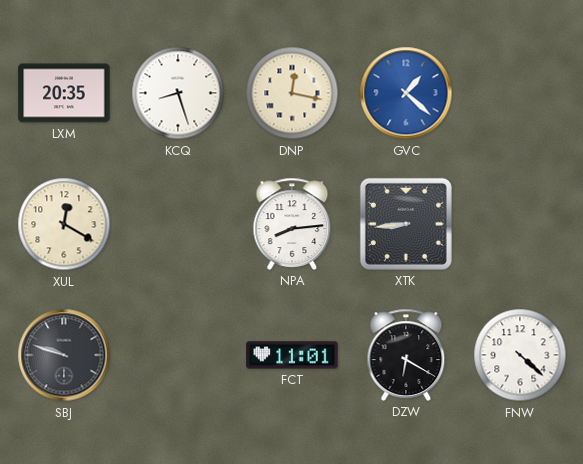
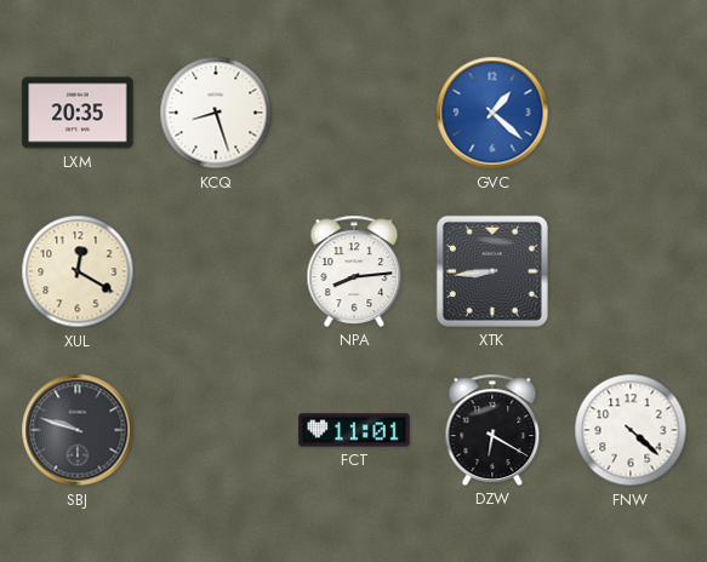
DNP: 12:17 -> none
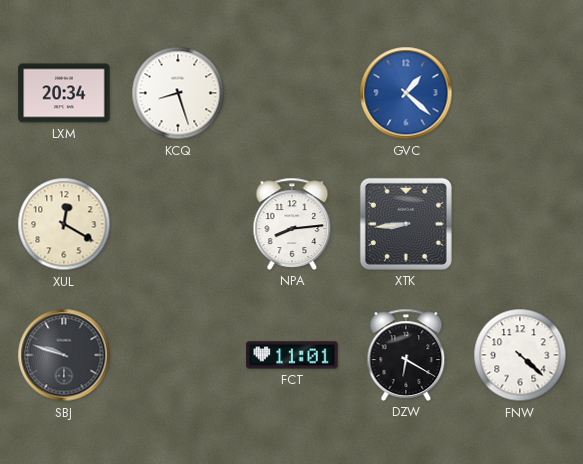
LXM: 20:35 -> 20:34
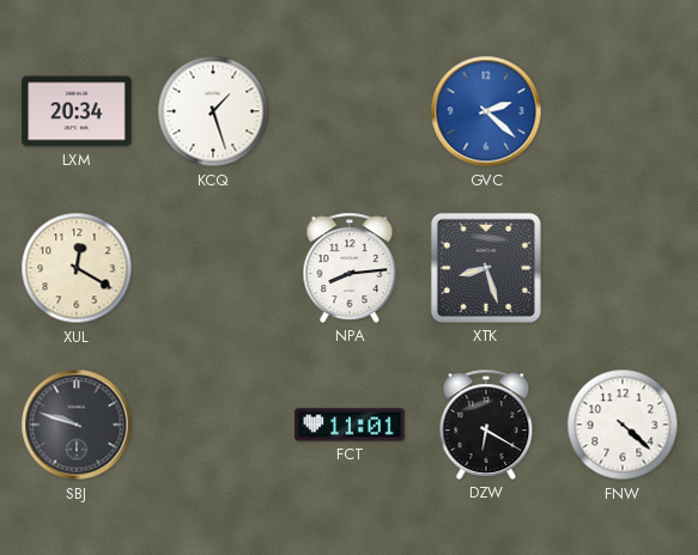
KCQ: 8:27 -> 1:27
GVC: 1:22 -> 2:22
XTK: 8:44 -> 8:27
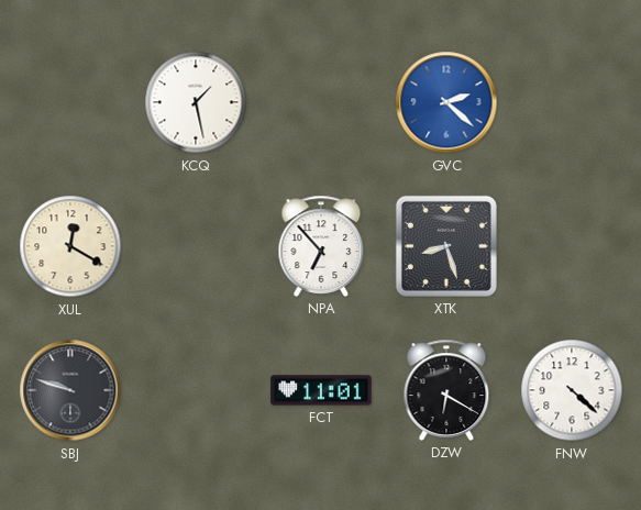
LXM: 20:34 -> none
KCQ: 1:27 -> 1:28
NPA: 8:14 -> 6:53
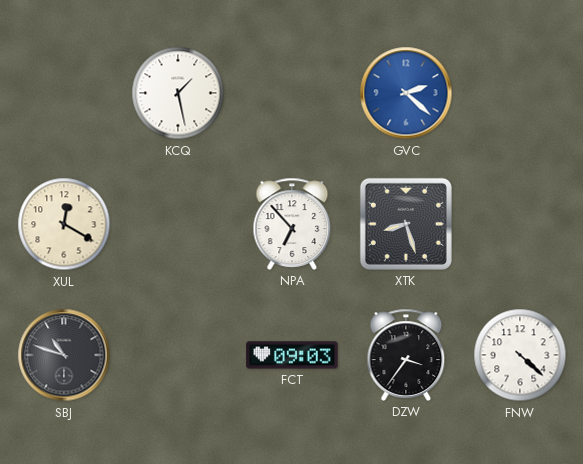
SBJ: 9:48 -> 10:48
FCT: 11:01 -> 09:03
DZW: 6:20 -> 3:36
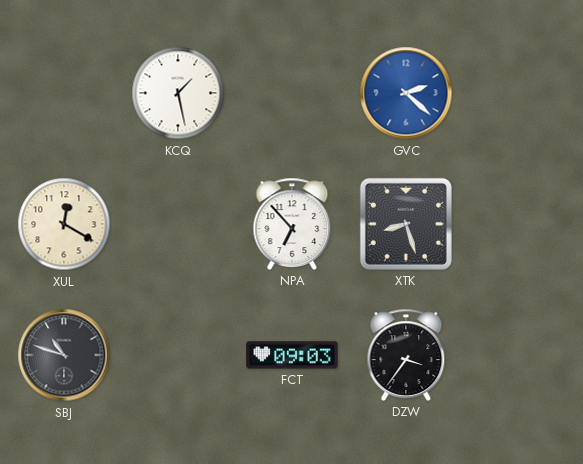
FNW: 4:22 -> none
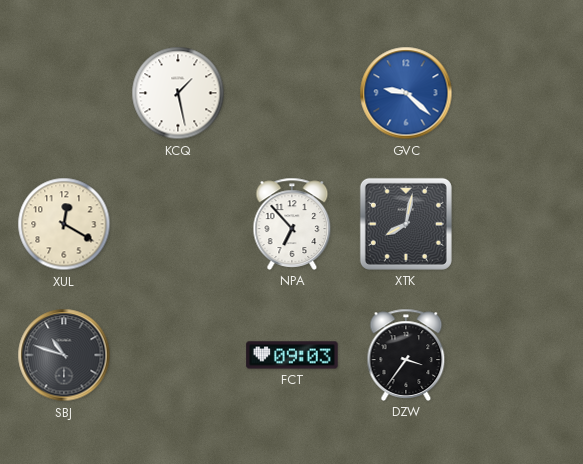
GVC: 2:22 -> 9:22
XTK: 8:27 -> 8:02
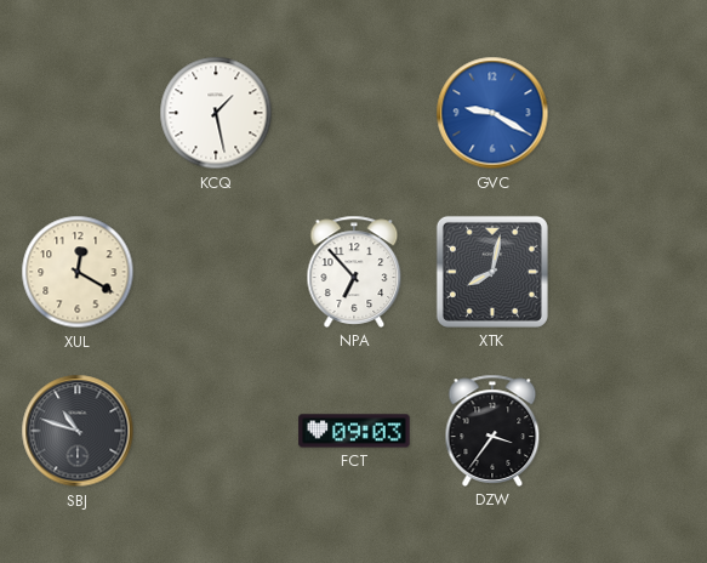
GVC: 9:22 -> 9:20
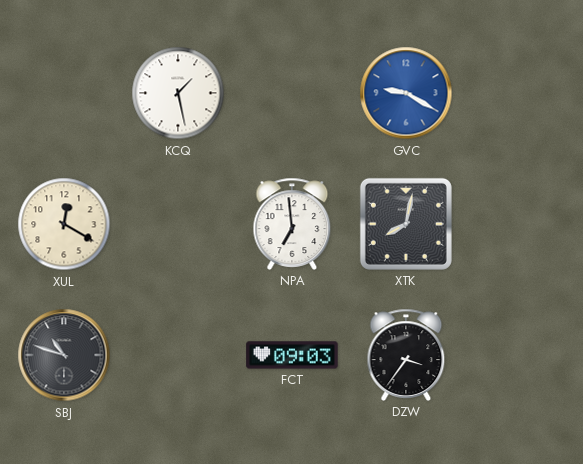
NPA: 6:53 -> 6:59
